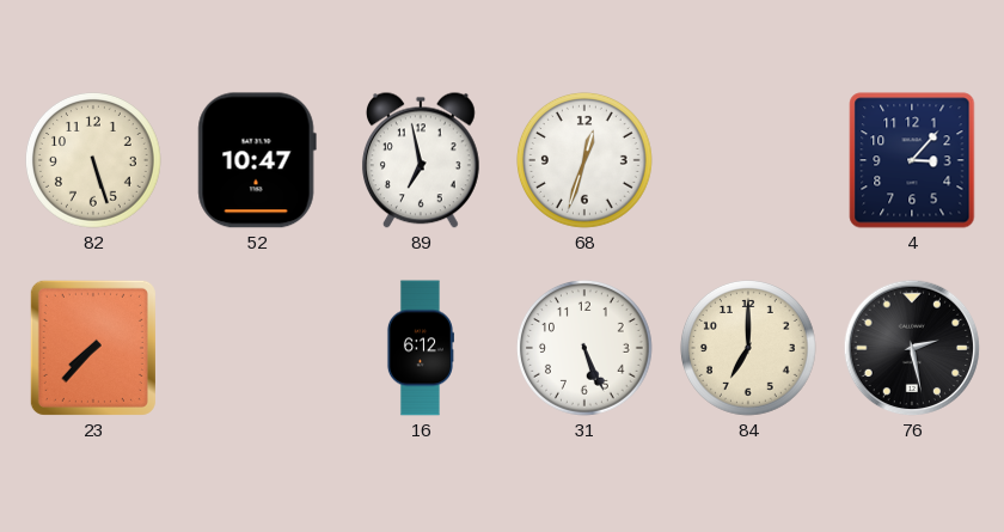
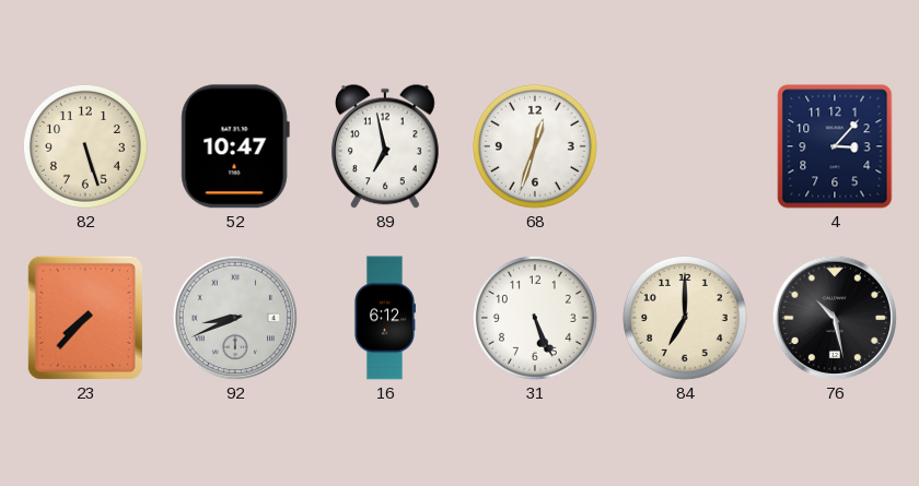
92: none -> 8:41
76: 2:28 -> 10:28
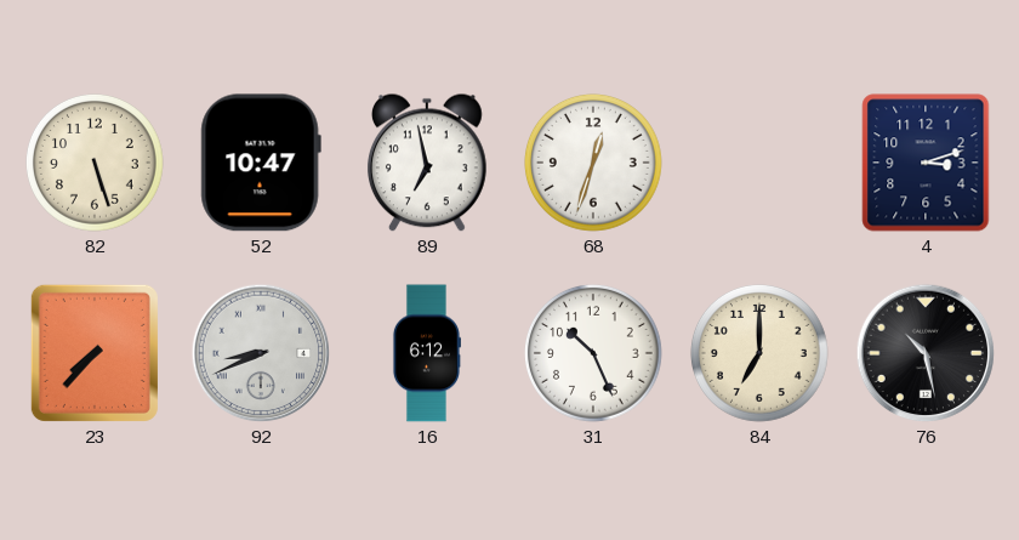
4: 3:07 -> 3:12
31: 5:26 -> 10:26
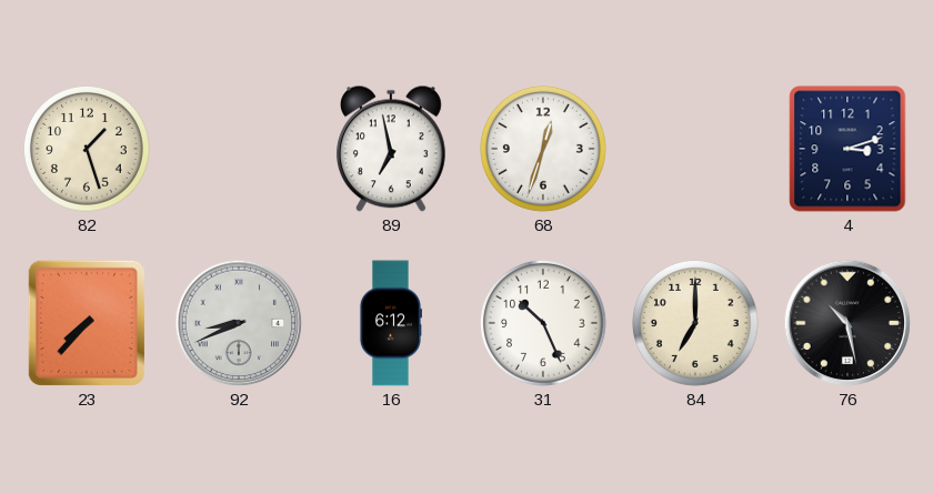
82: 5:27 -> 1:27
52: 10:47 -> none
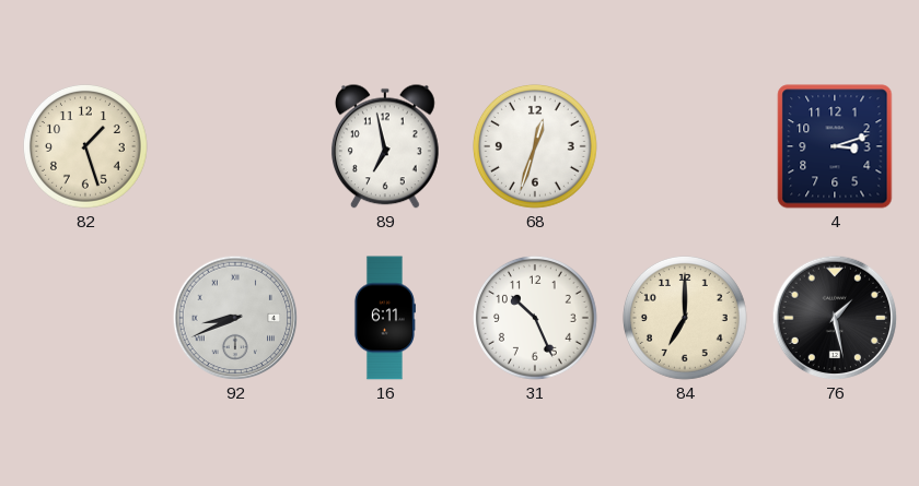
23: 7:37 -> none
16: 6:12 -> 6:11
76: 10:28 -> 1:28
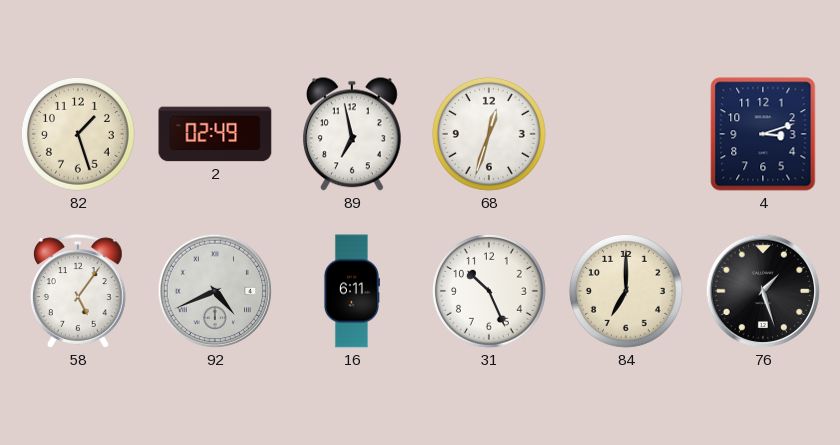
2: none -> 02:49
58: none -> 5:06
92: 8:41 -> 4:41
76: 1:28 -> 1:27
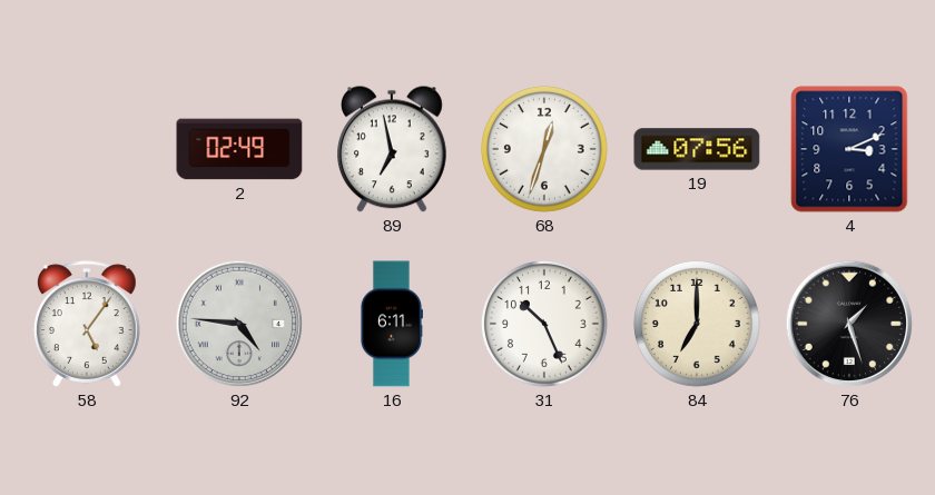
82: 1:27 -> none
19: none -> 07:56
4: 3:12 -> 3:11
92: 4:41 -> 4:46
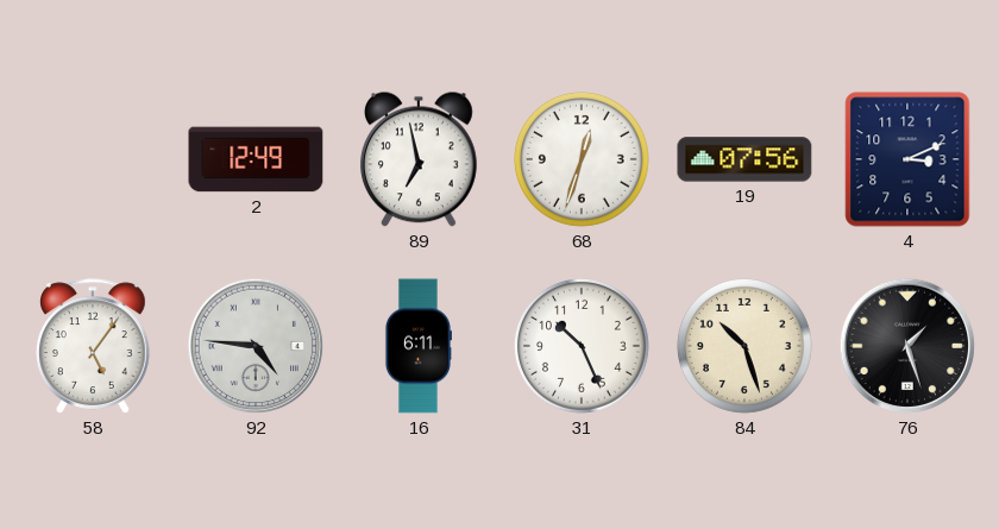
2: 02:49 -> 12:49
84: 7:00 -> 10:27
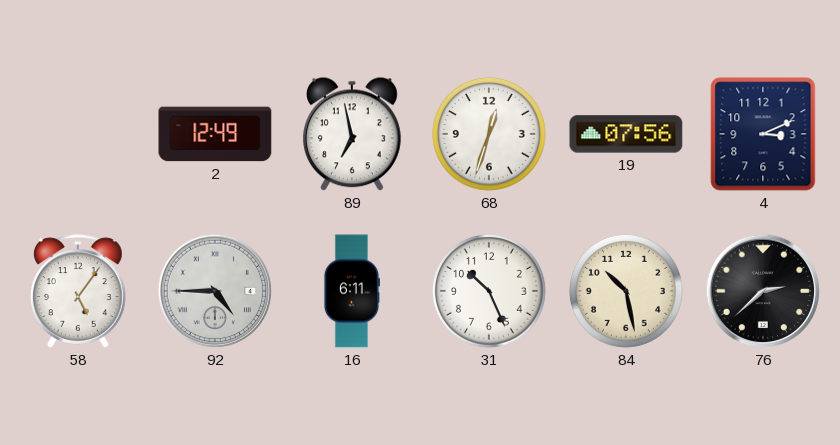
92: 4:46 -> 4:45
84: 10:27 -> 10:28
76: 1:27 -> 2:38
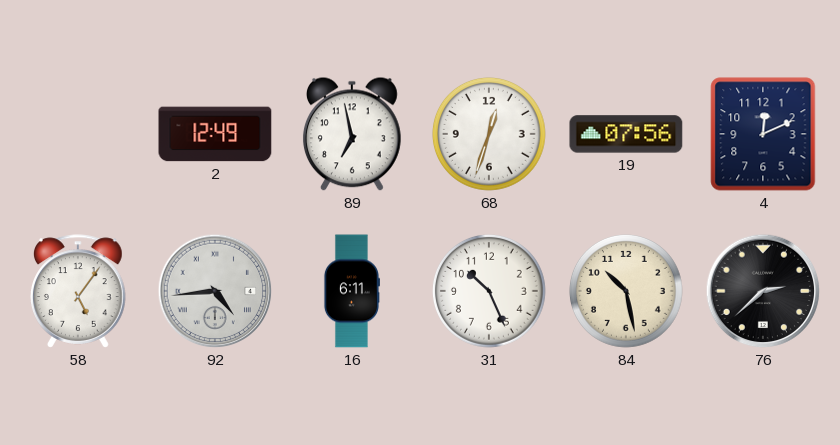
4: 3:11 -> 12:11
92: 4:45 -> 4:44
